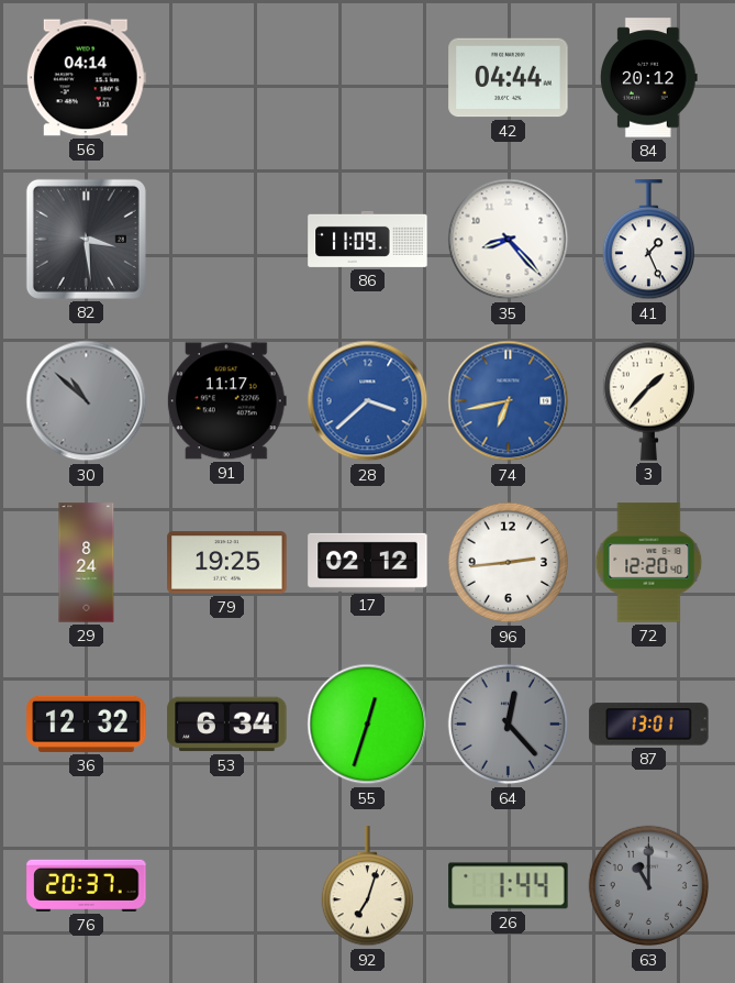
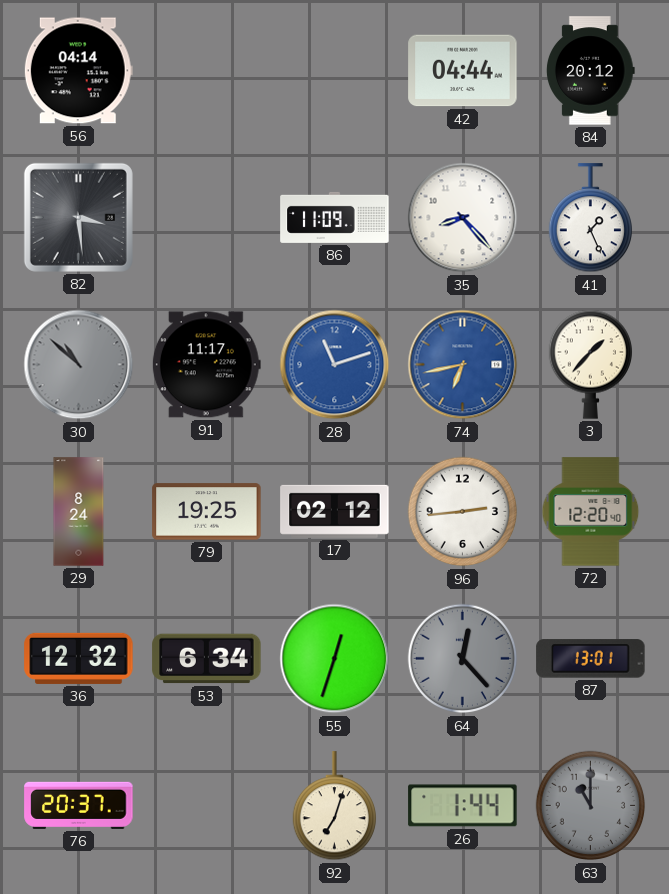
28: 3:38 -> 11:12
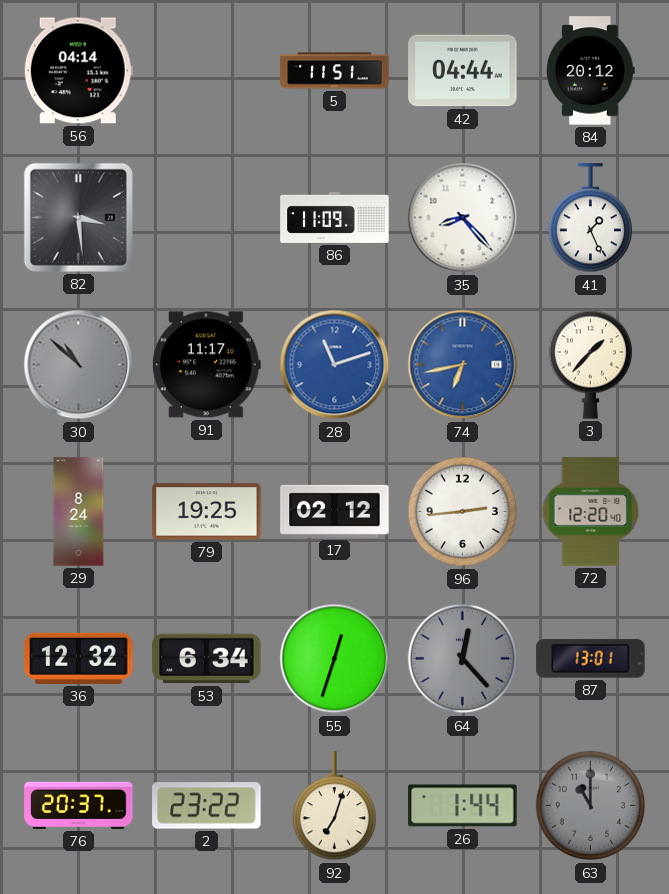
5: none -> 11:51
2: none -> 23:22
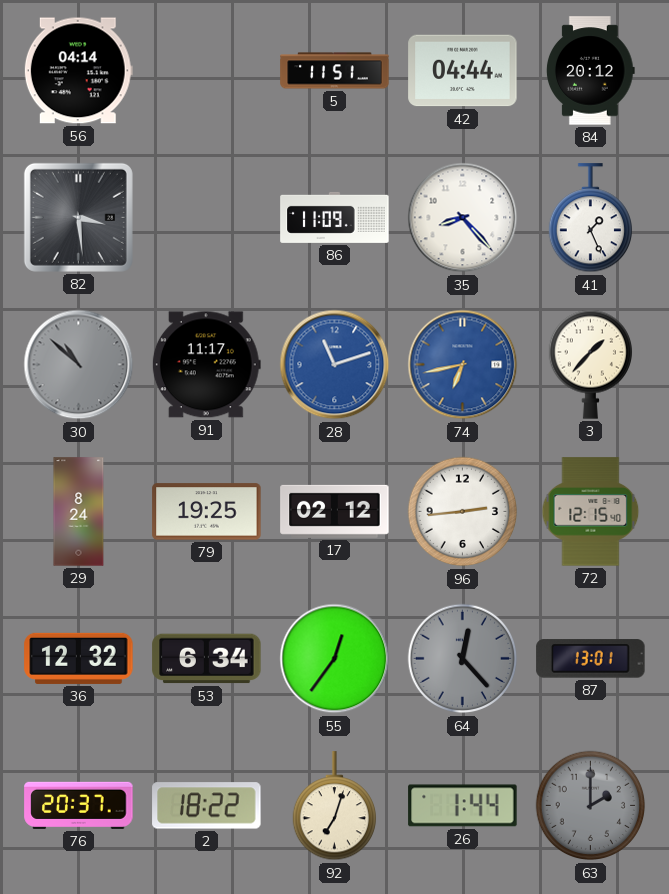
72: 12:20 -> 12:15
55: 12:33 -> 12:36
2: 23:22 -> 18:22
63: 11:00 -> 2:00
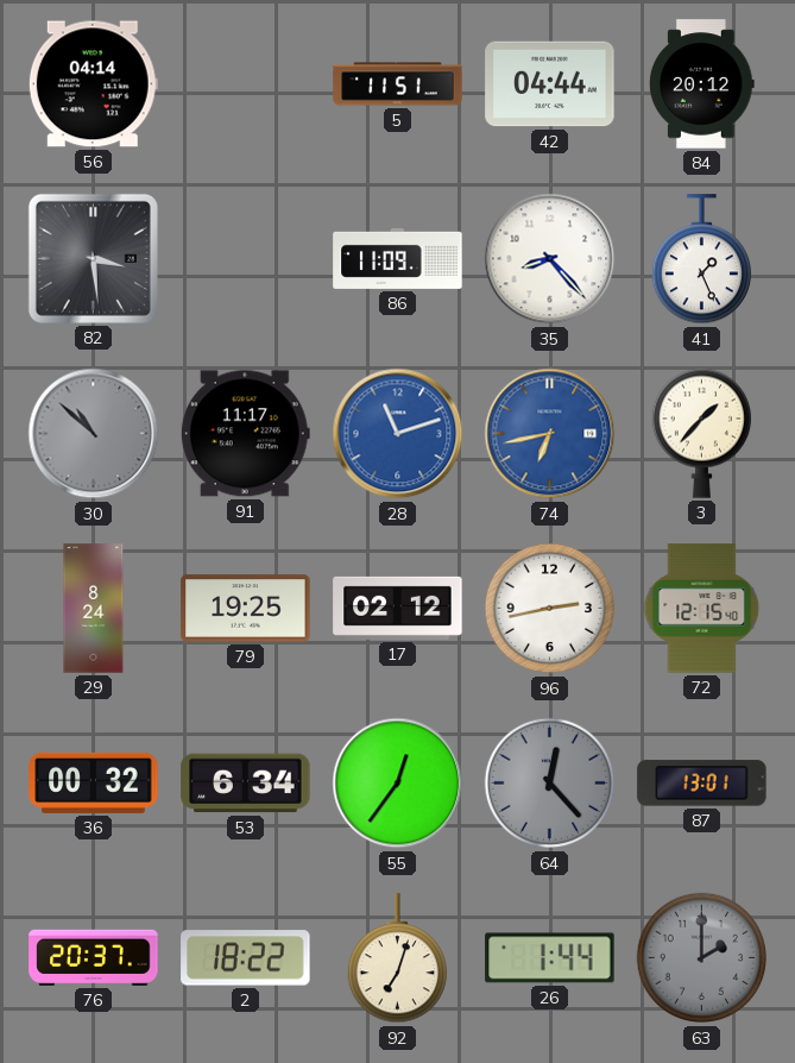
96: 2:44 -> 2:43
36: 12:32 -> 00:32
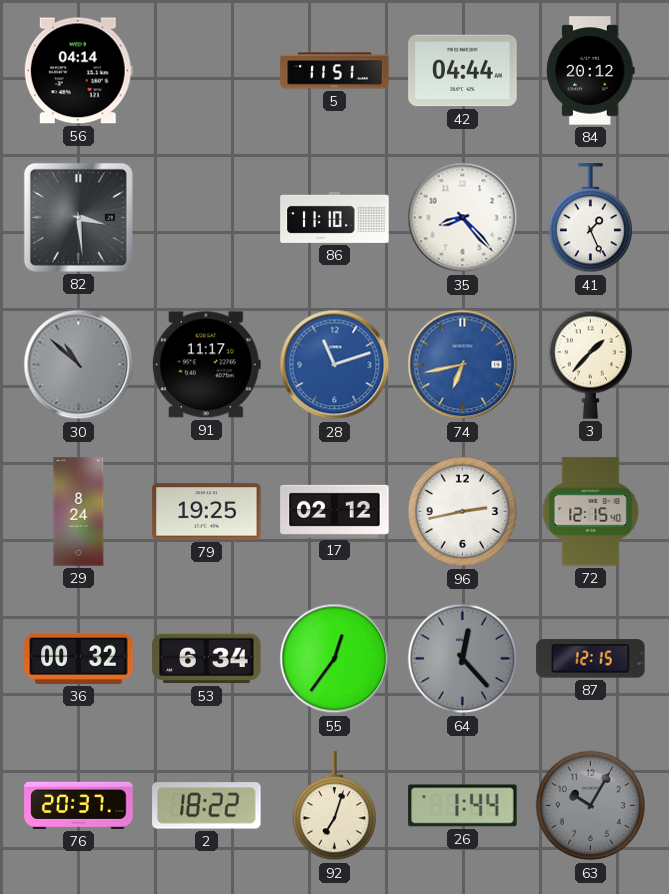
86: 11:09 -> 11:10
87: 13:01 -> 12:15
63: 2:00 -> 10:05
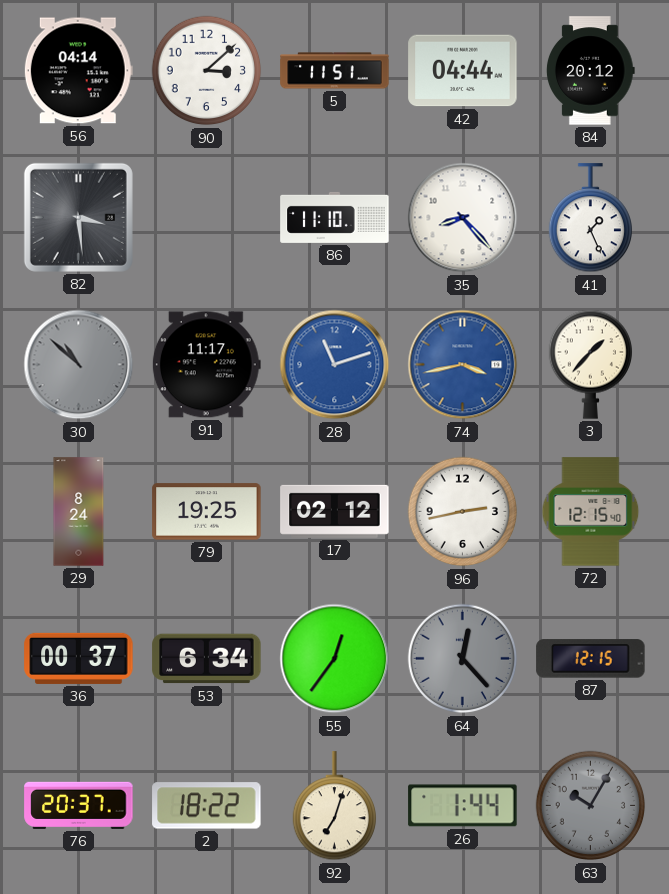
90: none -> 3:08
74: 6:43 -> 3:43
36: 00:32 -> 00:37
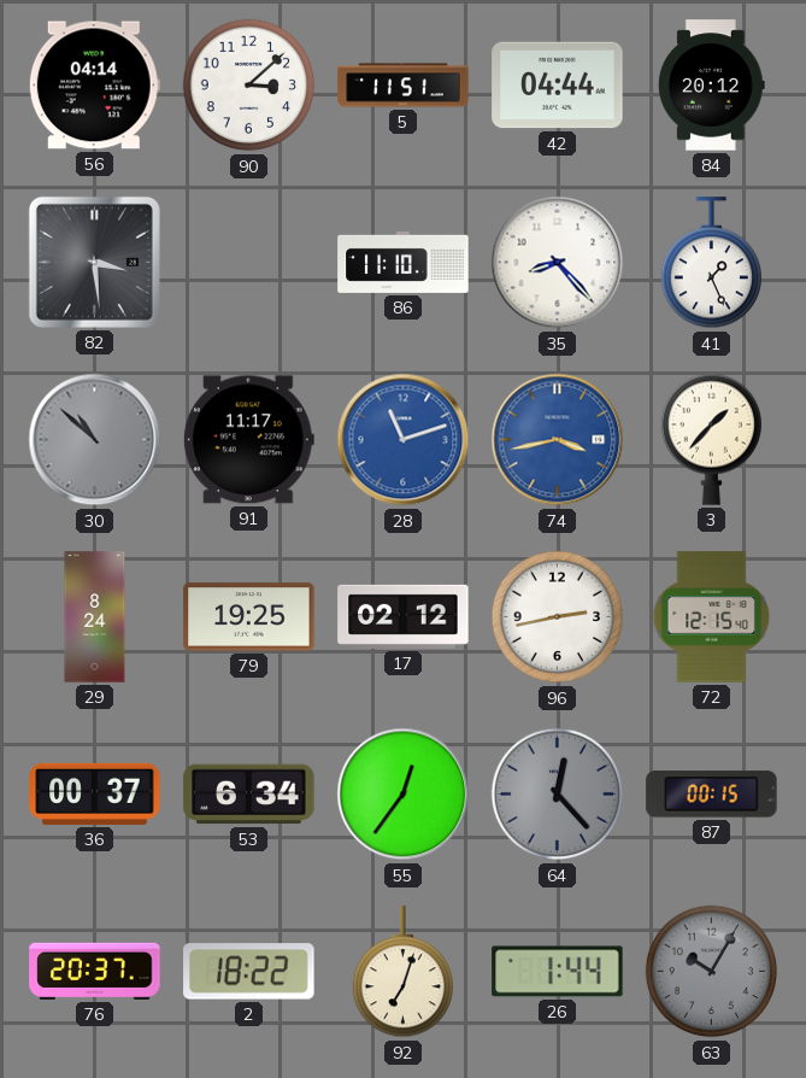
87: 12:15 -> 00:15
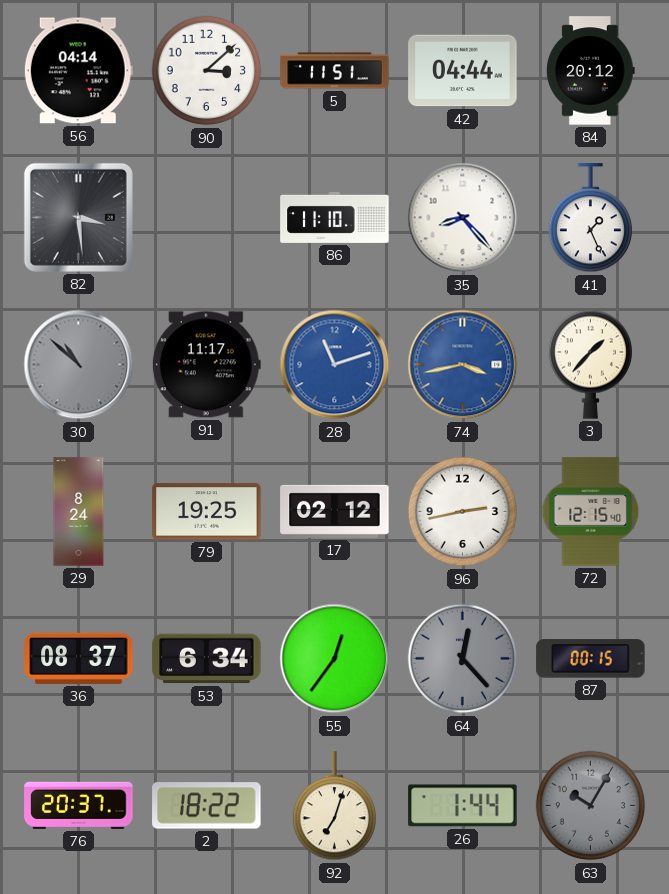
36: 00:37 -> 08:37
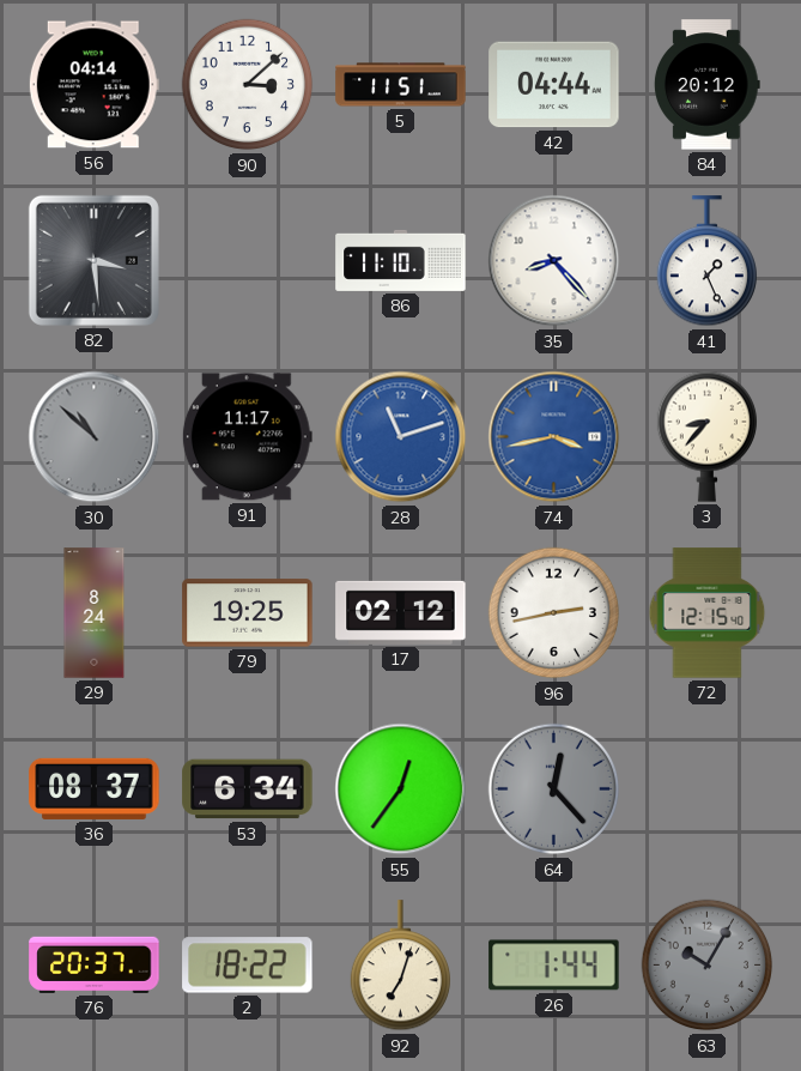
3: 1:37 -> 8:37
87: 00:15 -> none
